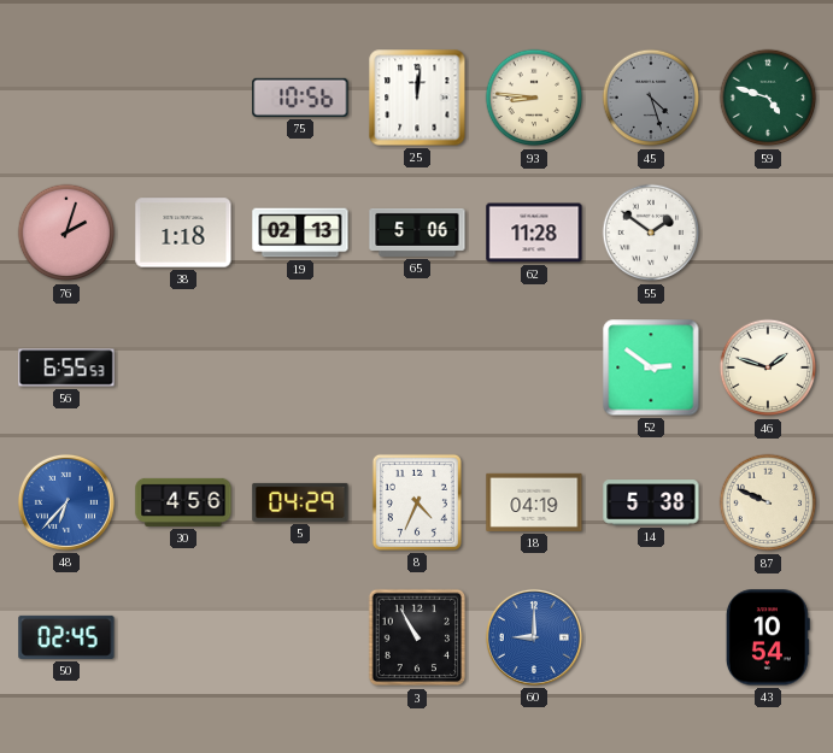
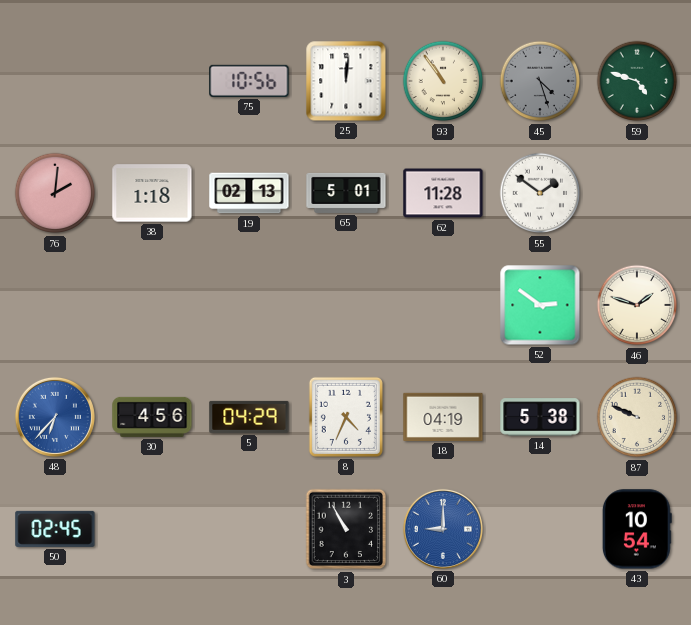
93: 8:46 -> 10:54
76: 2:03 -> 2:01
65: 5:06 -> 5:01
56: 6:55 -> none
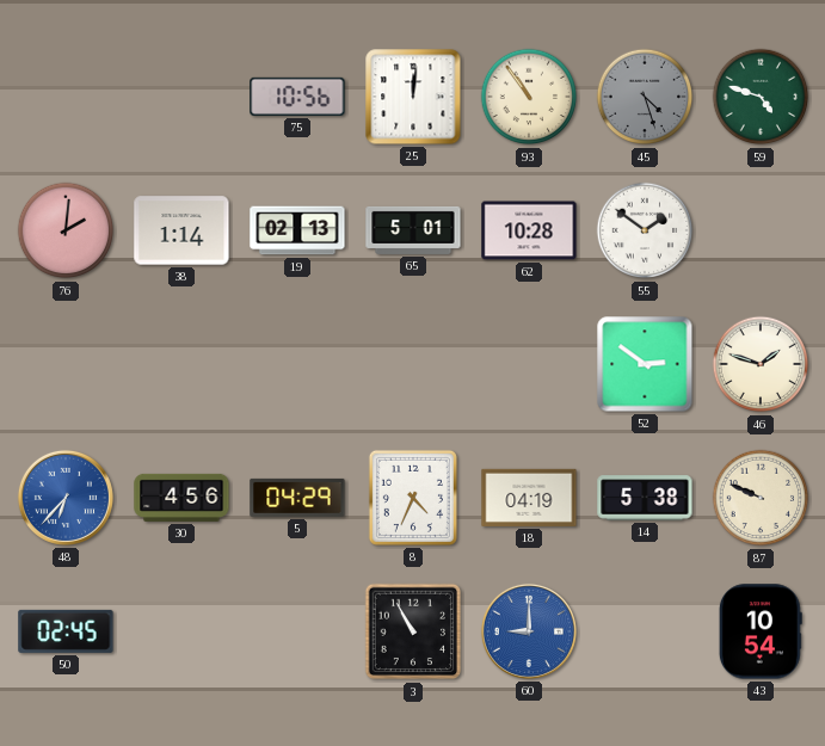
38: 1:18 -> 1:14
62: 11:28 -> 10:28
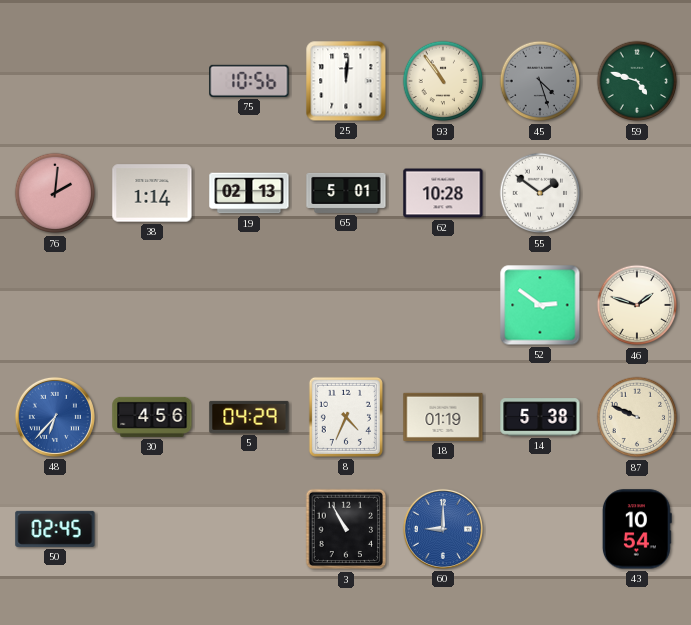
18: 04:19 -> 01:19
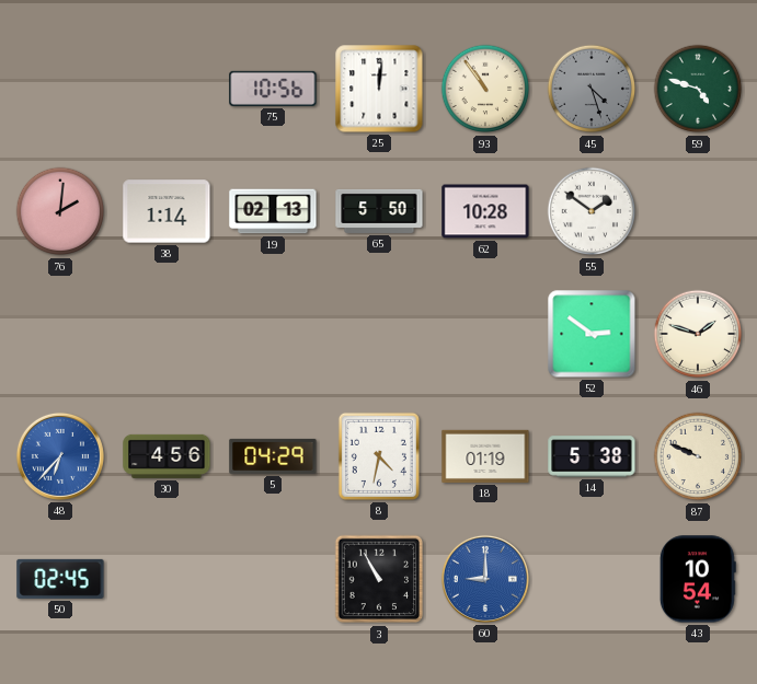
65: 5:01 -> 5:50
8: 4:34 -> 4:32
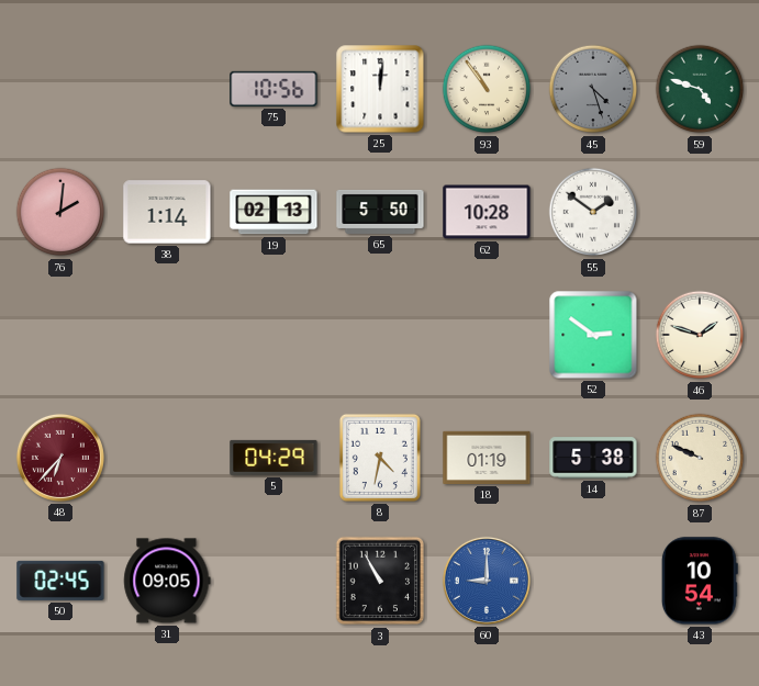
48 dial: blue -> burgundy
30: 4:56 -> none
31: none -> 09:05
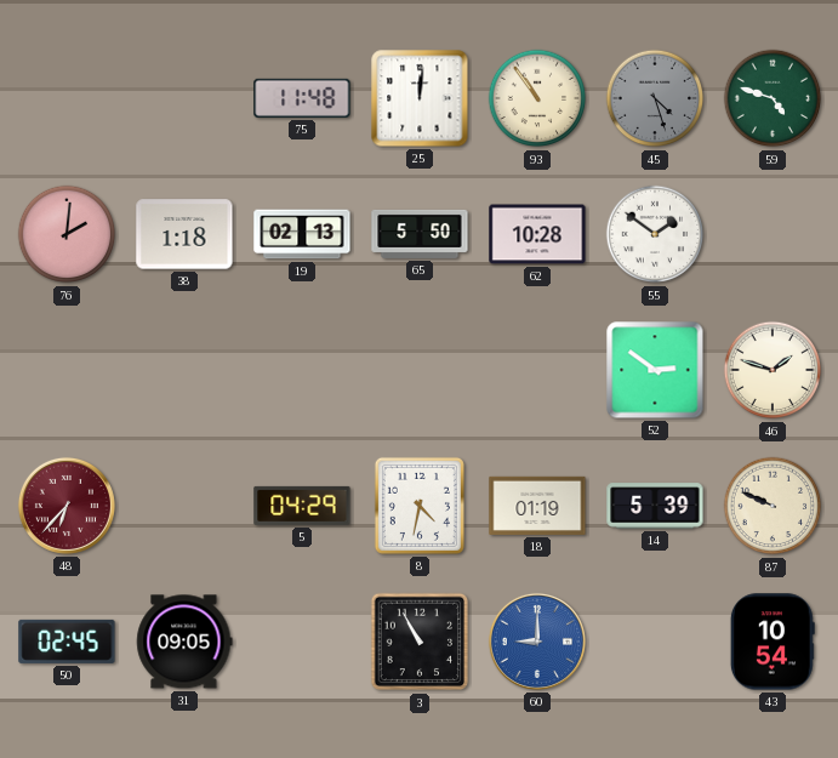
75: 10:56 -> 11:48
38: 1:14 -> 1:18
14: 5:38 -> 5:39
